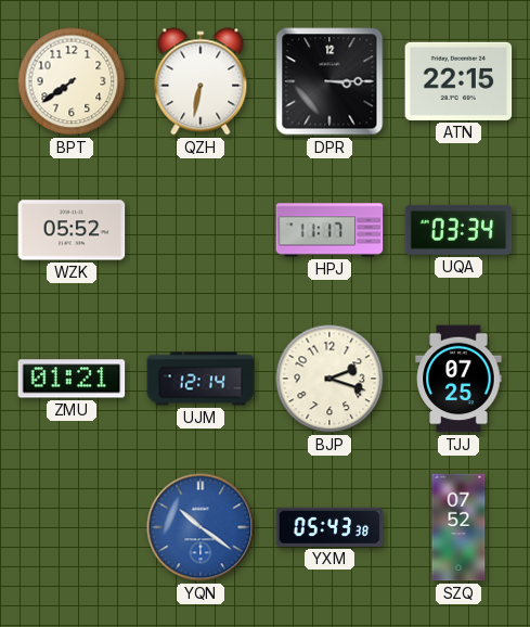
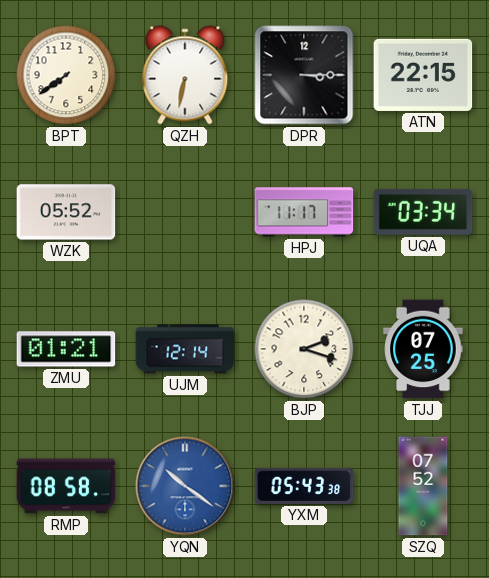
RMP: none -> 08:58
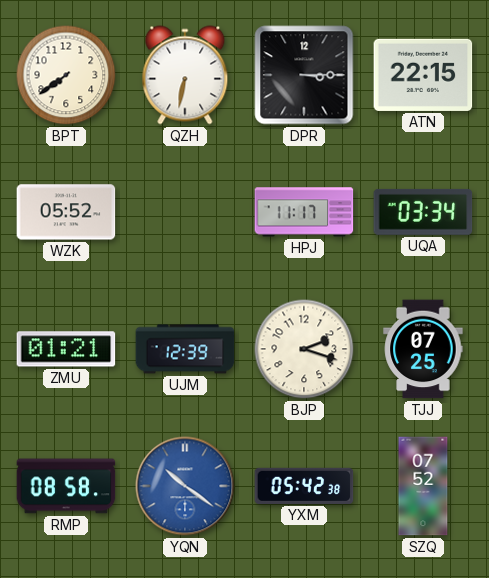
UJM: 12:14 -> 12:39
YXM: 05:43 -> 05:42
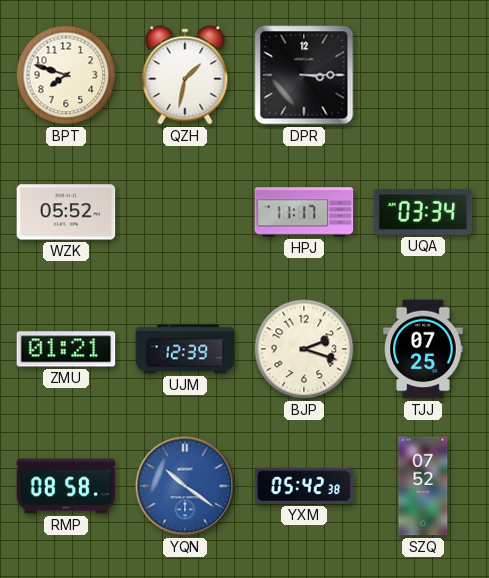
BPT: 7:39 -> 7:48
QZH: 6:32 -> 1:32
ATN: 22:15 -> none
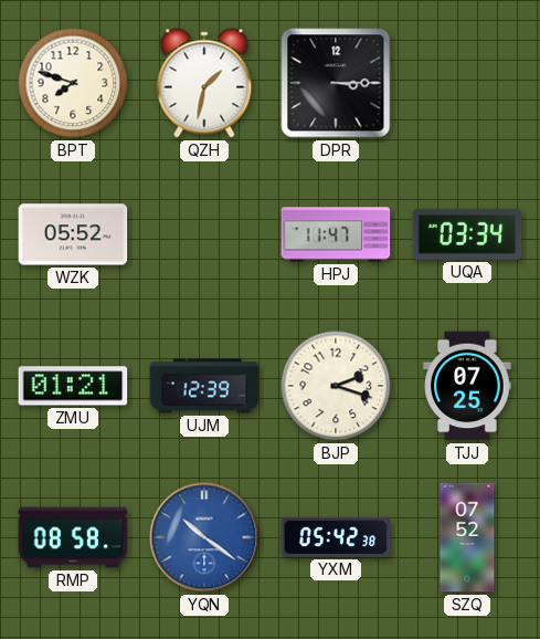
HPJ: 11:17 -> 11:47
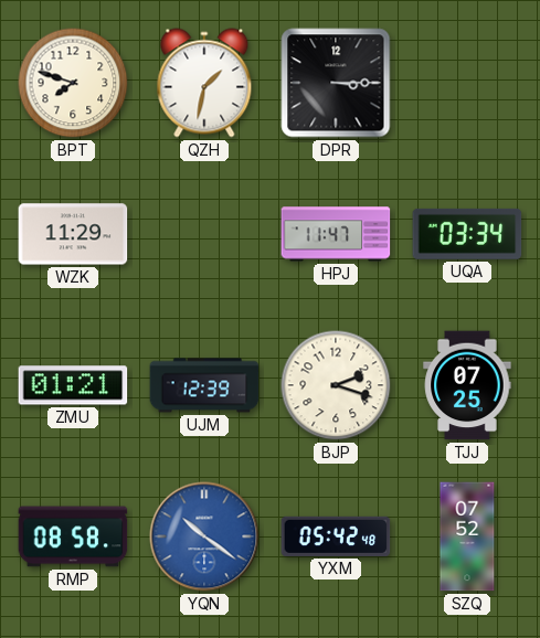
WZK: 05:52 -> 11:29
YXM: 05:42:38 -> 05:42:48
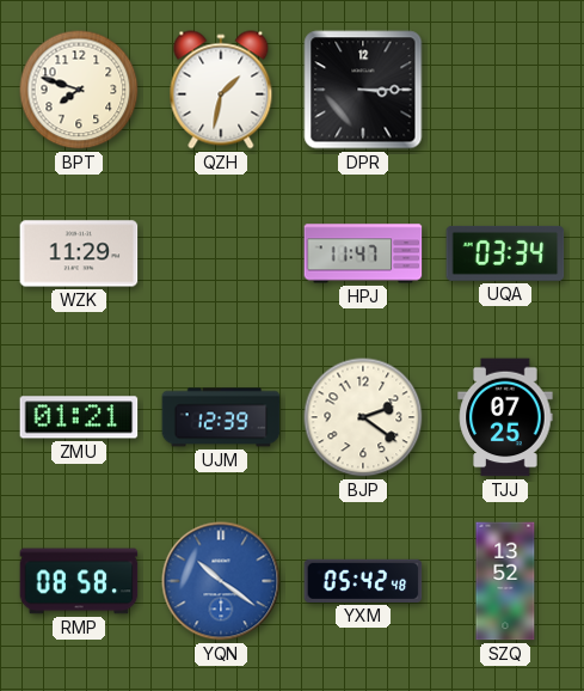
BJP: 2:18 -> 2:21
SZQ: 07:52 -> 13:52
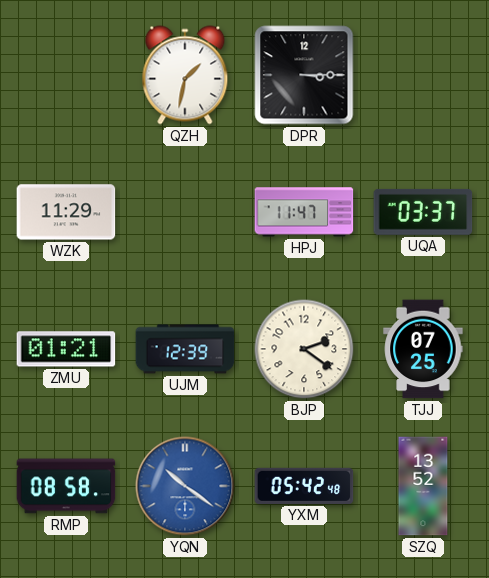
BPT: 7:48 -> none
UQA: 03:34 -> 03:37
